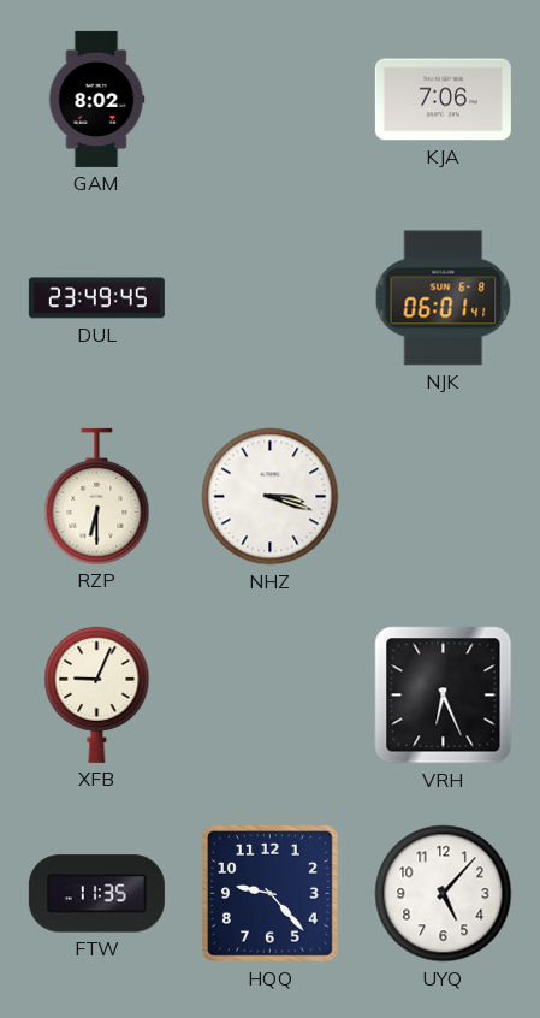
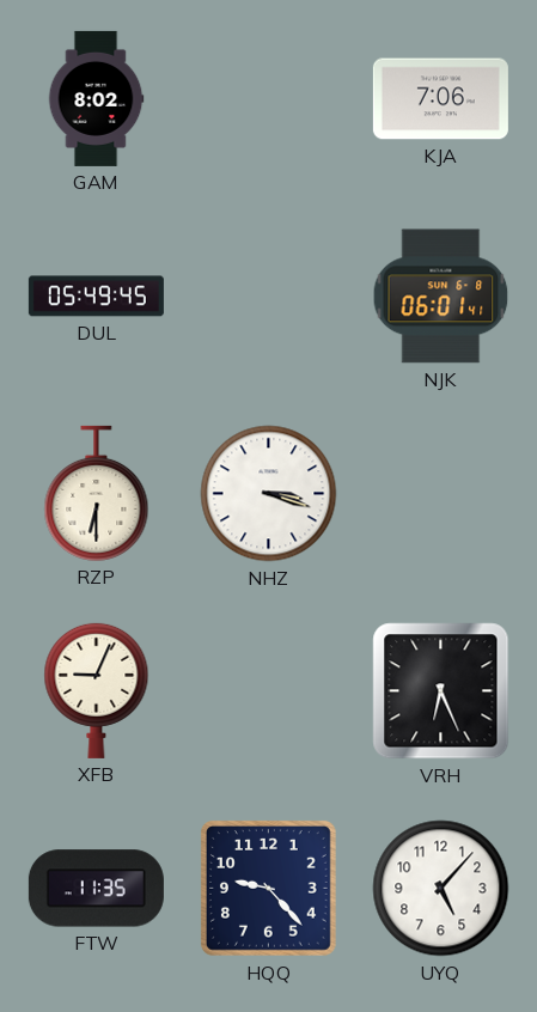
DUL: 23:49 -> 05:49
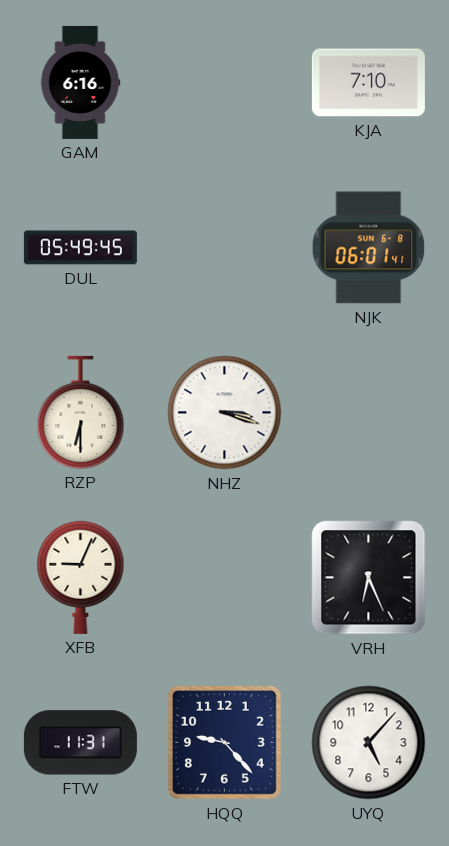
GAM: 8:02 -> 6:16
KJA: 7:06 -> 7:10
FTW: 11:35 -> 11:31
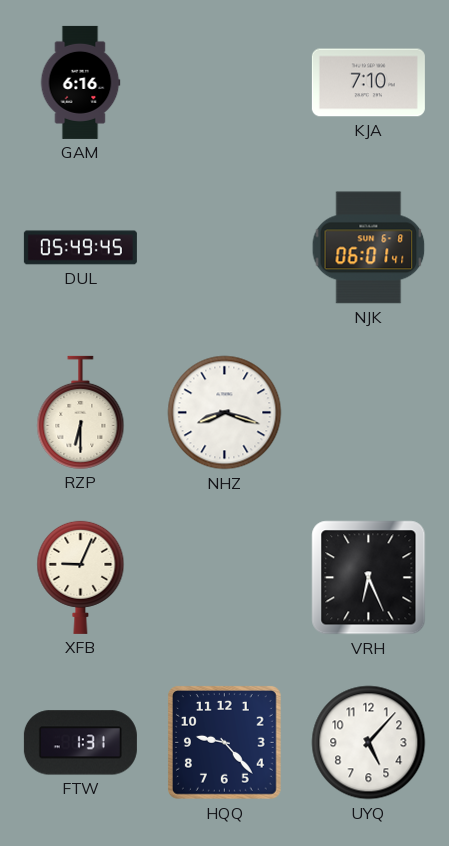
NHZ: 3:18 -> 8:18
FTW: 11:31 -> 1:31
